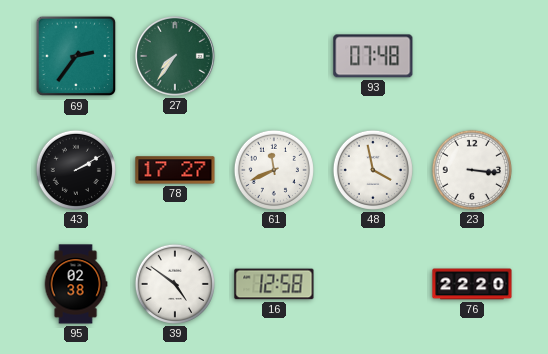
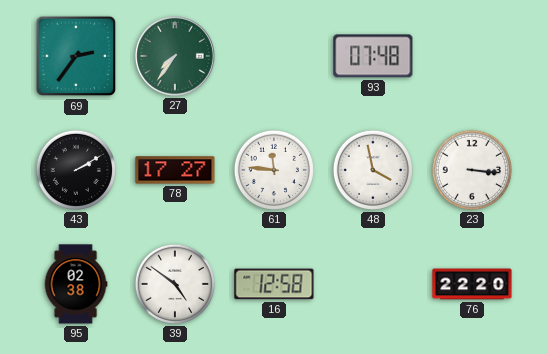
61: 11:41 -> 11:46
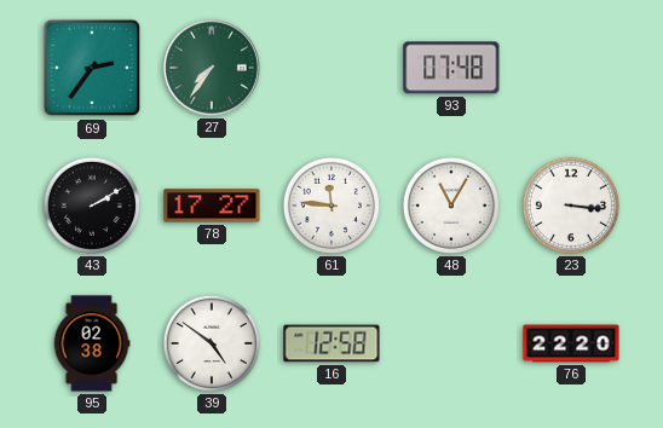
48: 3:58 -> 11:05
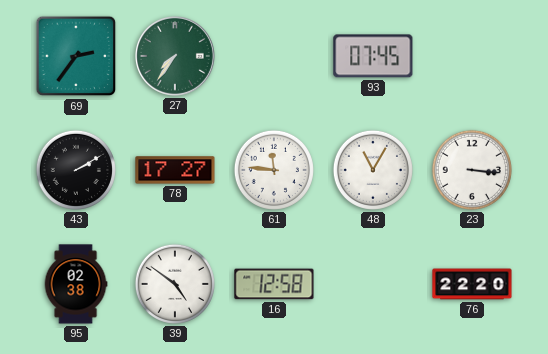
93: 07:48 -> 07:45
